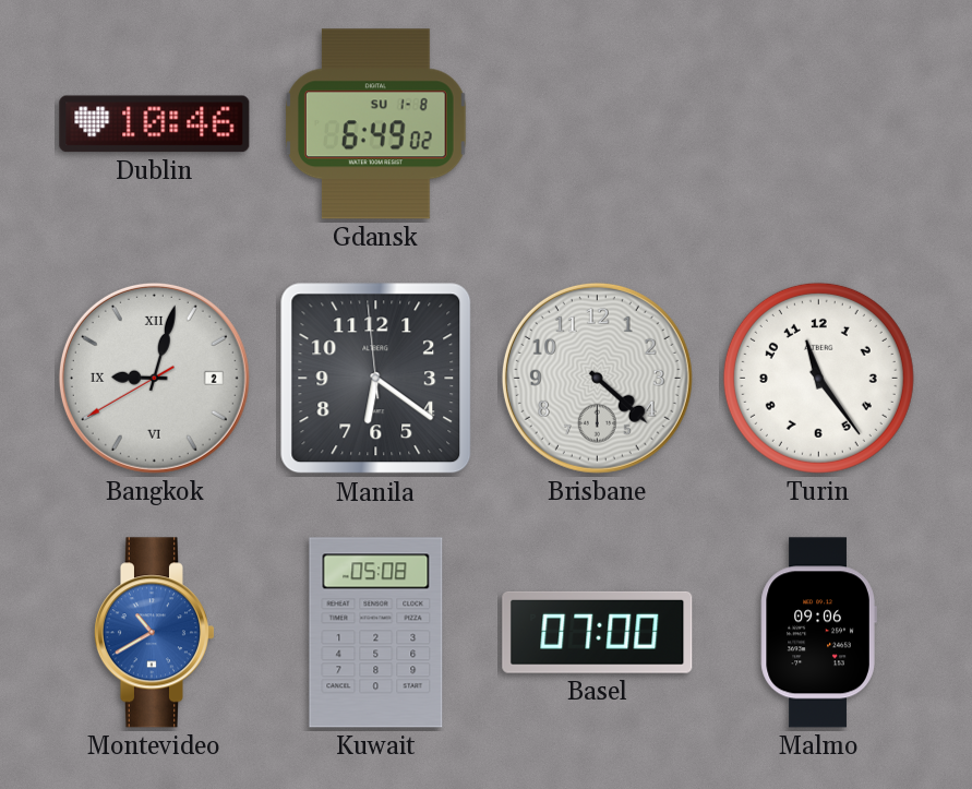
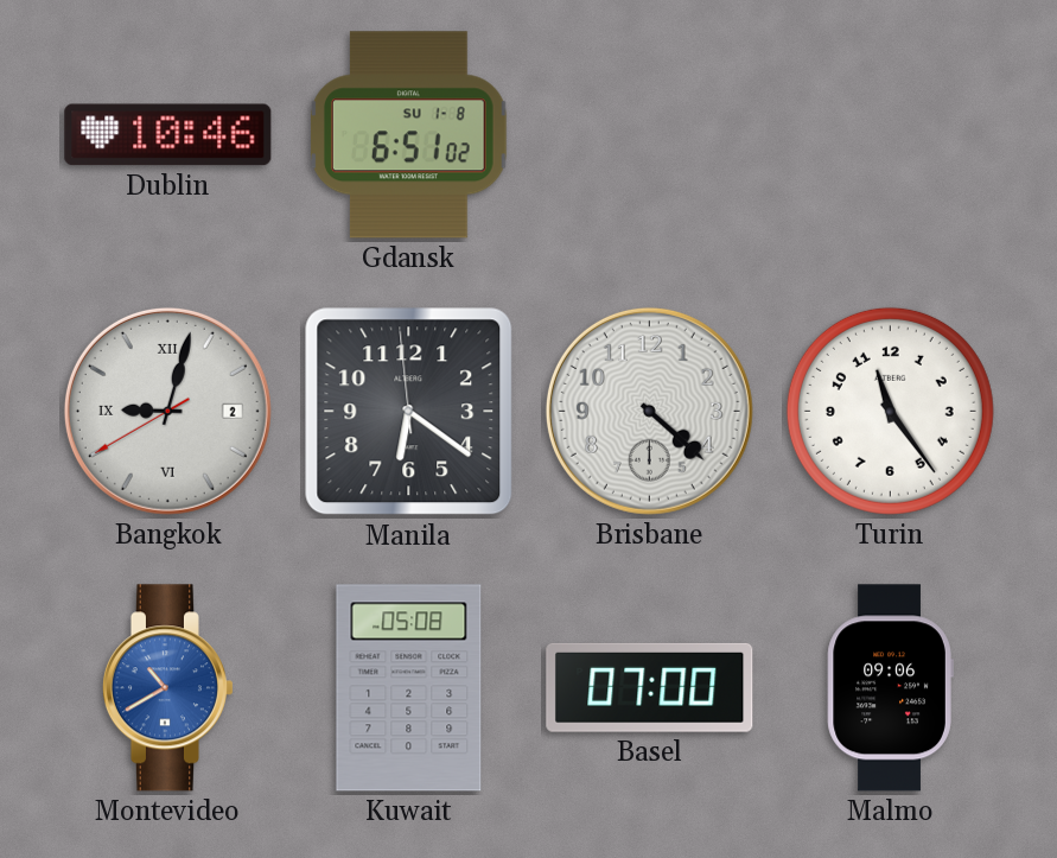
Gdansk: 6:49 -> 6:51
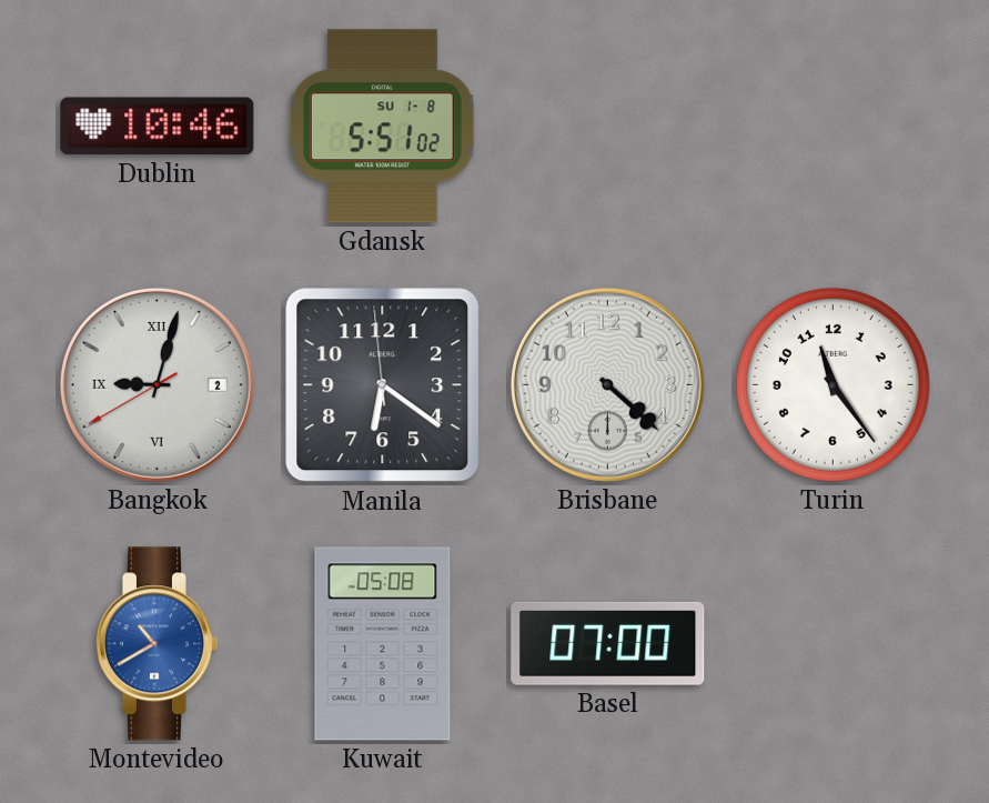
Gdansk: 6:51 -> 5:51
Malmo: 09:06 -> none
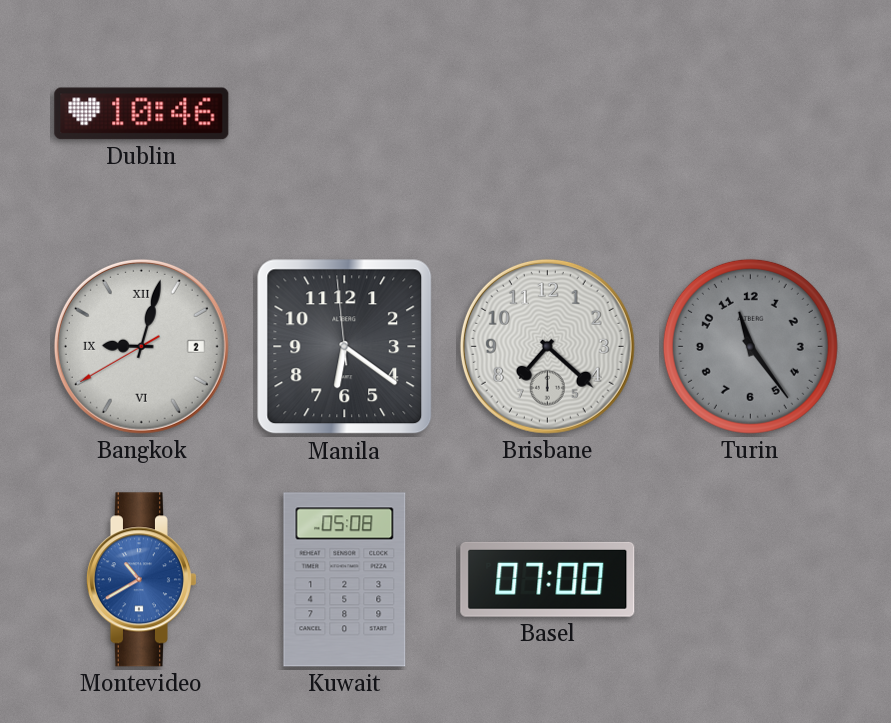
Gdansk: 5:51 -> none
Brisbane: 4:22 -> 7:22
Turin dial: white -> grey
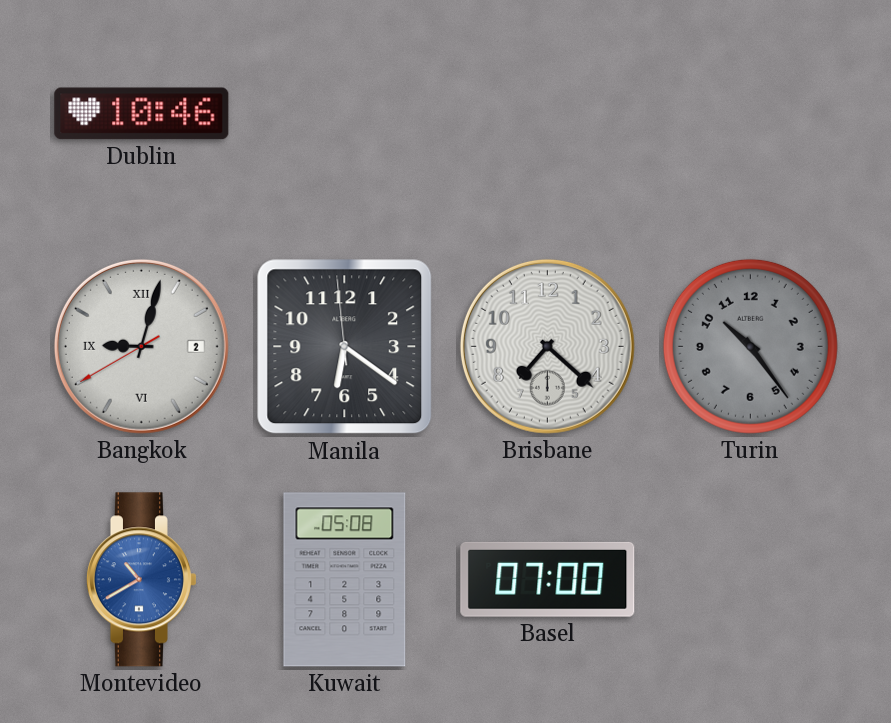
Turin: 11:24 -> 10:24
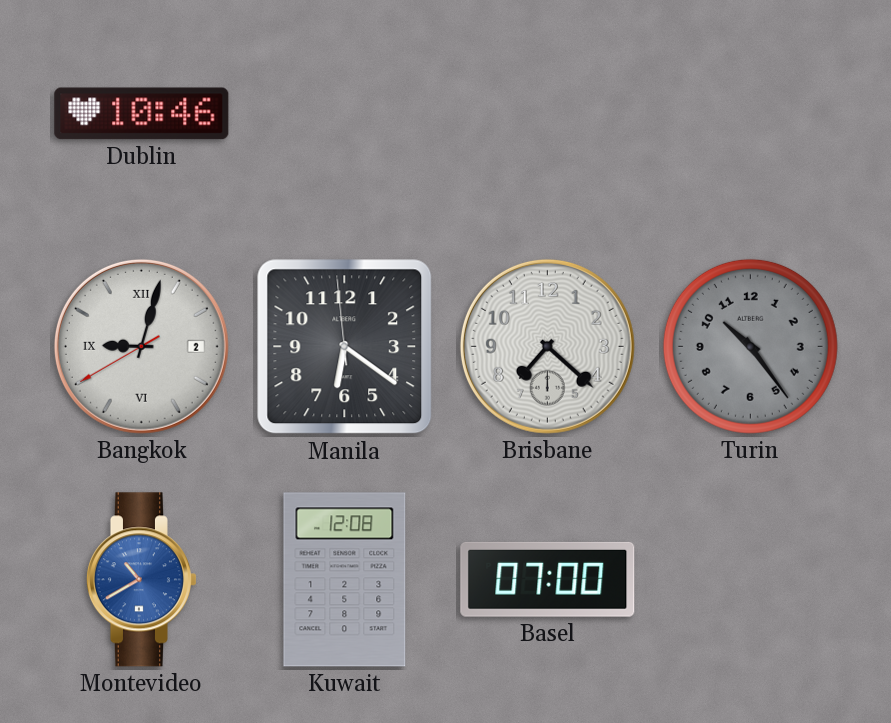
Kuwait: 05:08 -> 12:08
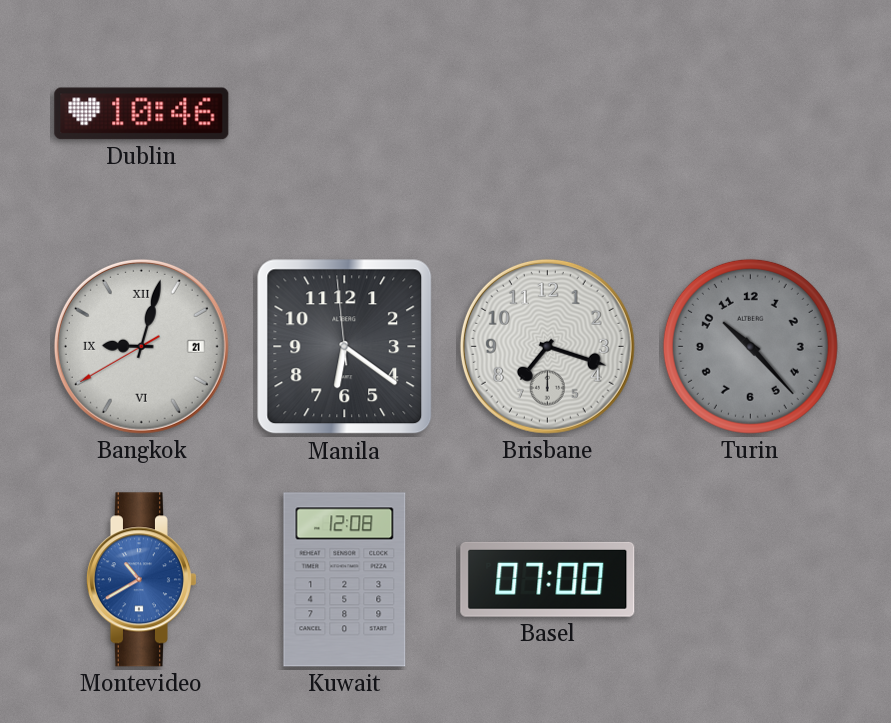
Bangkok date: 2 -> 21
Brisbane: 7:22 -> 7:18
Turin: 10:24 -> 10:23
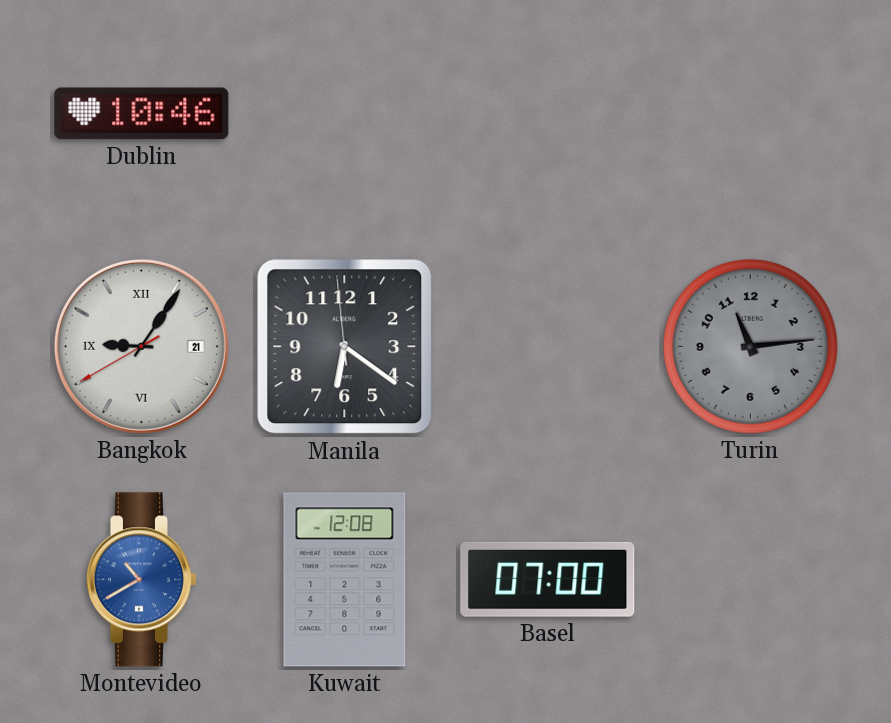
Bangkok: 9:02 -> 9:05
Brisbane: 7:18 -> none
Turin: 10:23 -> 11:14
